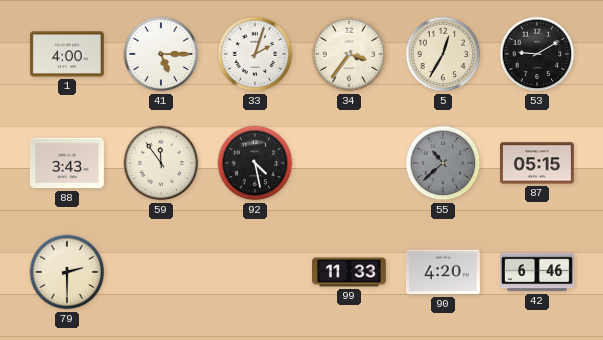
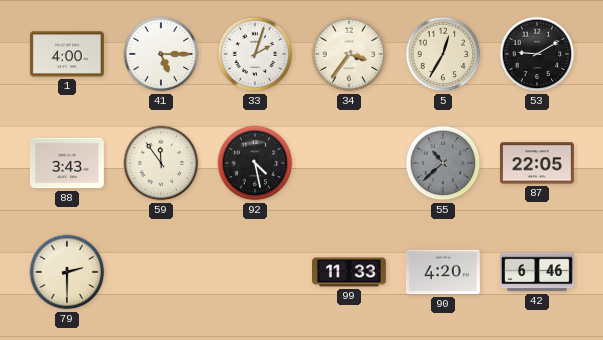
87: 05:15 -> 22:05
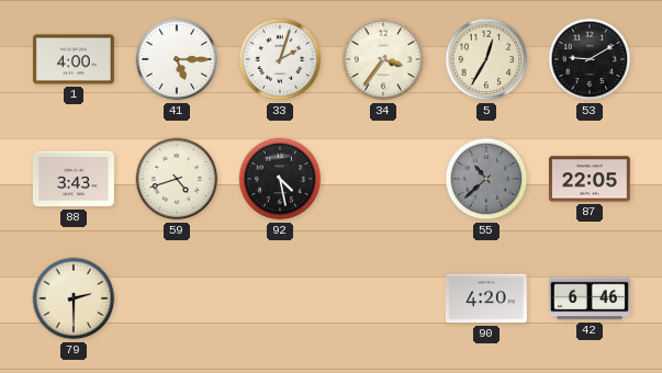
59: 11:54 -> 4:42
99: 11:33 -> none
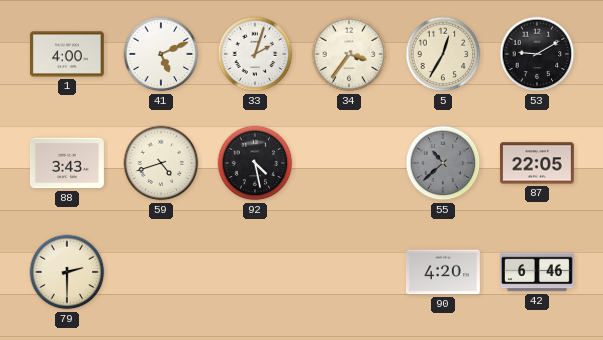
41: 5:15 -> 5:11
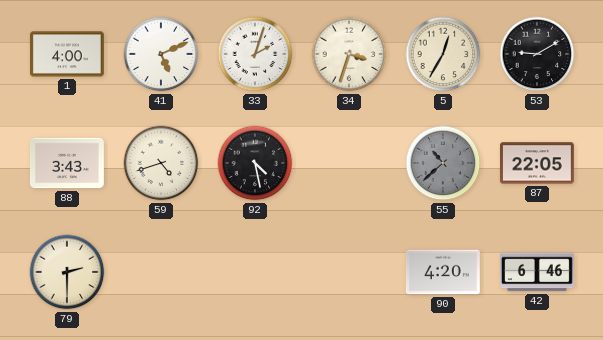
34: 3:36 -> 3:33
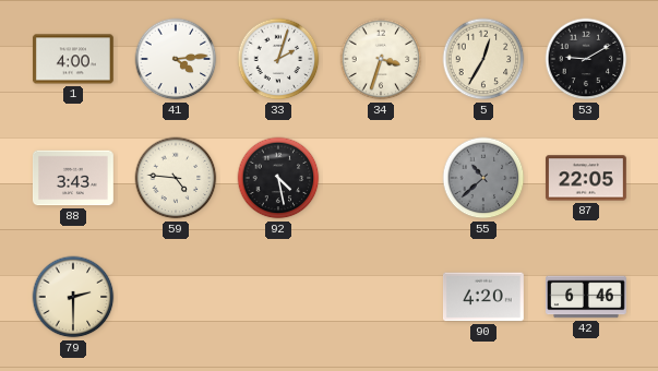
41: 5:11 -> 4:14
59: 4:42 -> 4:46
